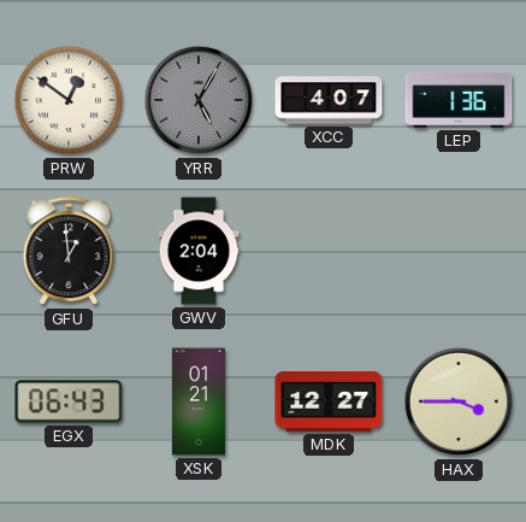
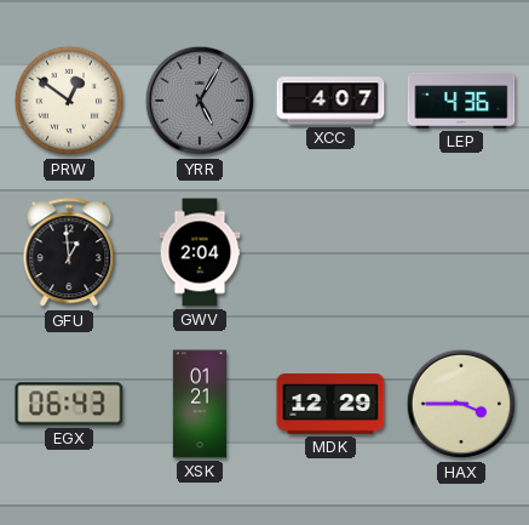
LEP: 1:36 -> 4:36
MDK: 12:27 -> 12:29
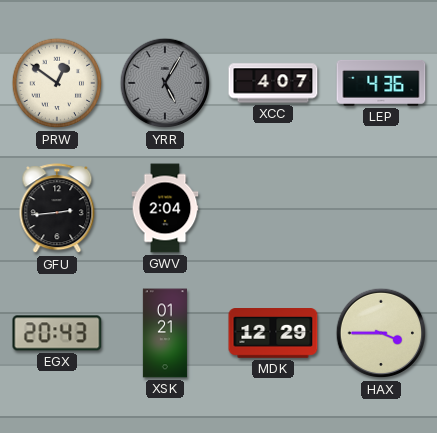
GFU: 12:59 -> 2:44
EGX: 06:43 -> 20:43
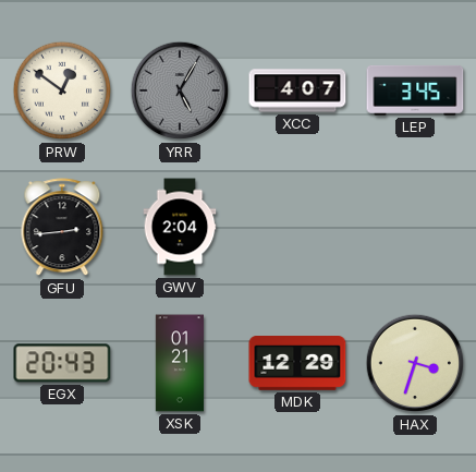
LEP: 4:36 -> 3:45
HAX: 3:45 -> 3:33
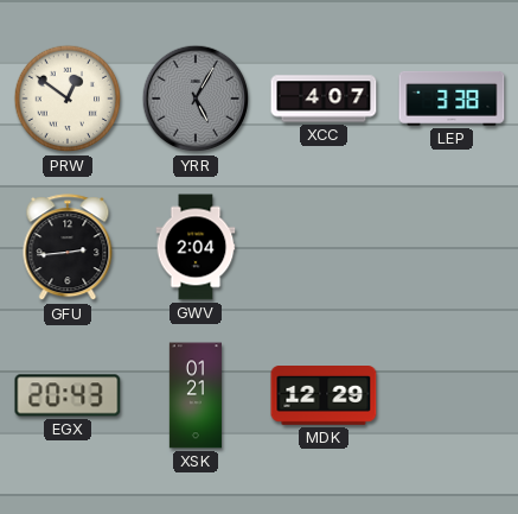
LEP: 3:45 -> 3:38
HAX: 3:33 -> none
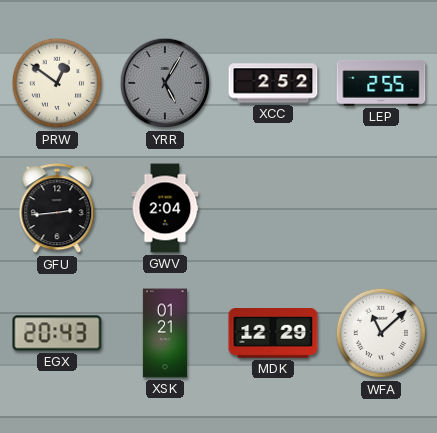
XCC: 4:07 -> 2:52
LEP: 3:38 -> 2:55
WFA: none -> 11:08
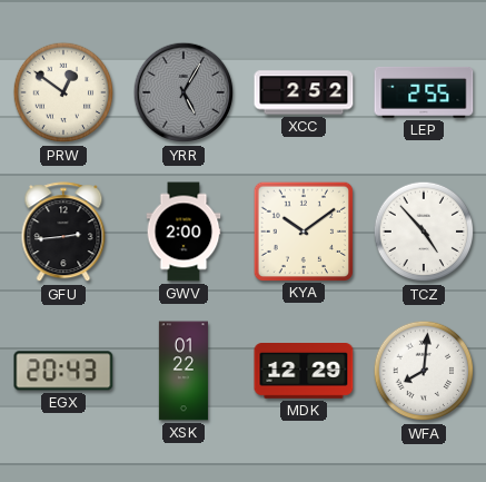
GWV: 2:04 -> 2:00
KYA: none -> 10:09
TCZ: none -> 4:53
XSK: 01:21 -> 01:22
WFA: 11:08 -> 8:01
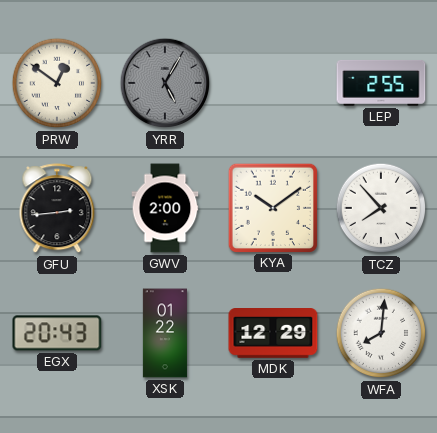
XCC: 2:52 -> none
TCZ: 4:53 -> 7:53
